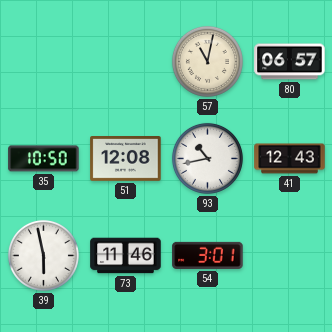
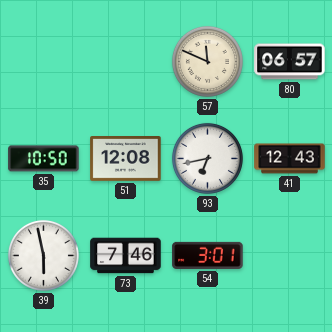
57: 11:02 -> 11:49
93: 10:43 -> 6:43
73: 11:46 -> 7:46
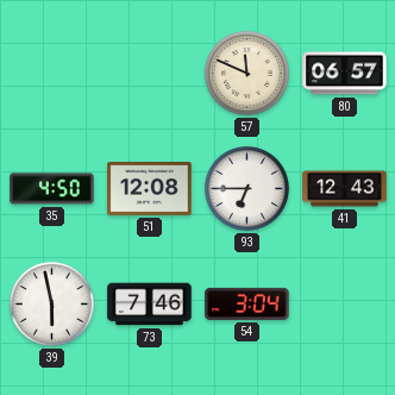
35: 10:50 -> 4:50
93: 6:43 -> 6:45
54: 3:01 -> 3:04
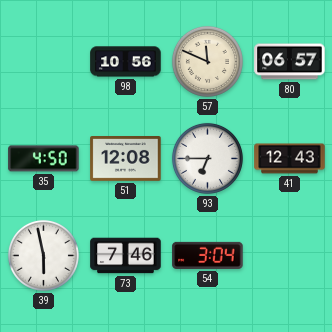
98: none -> 10:56
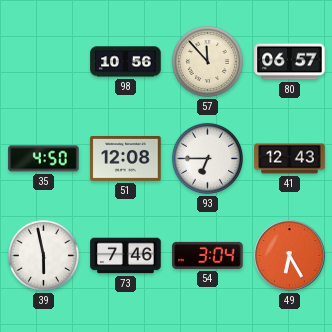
57: 11:49 -> 11:53
49: none -> 6:25
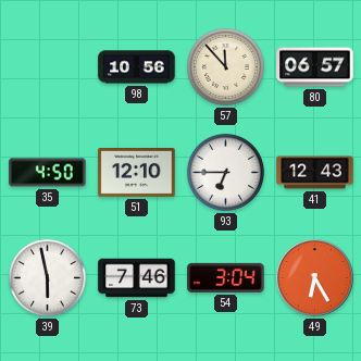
51: 12:08 -> 12:10
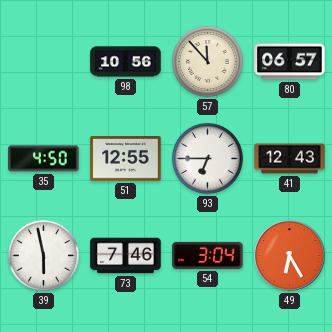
51: 12:10 -> 12:55
